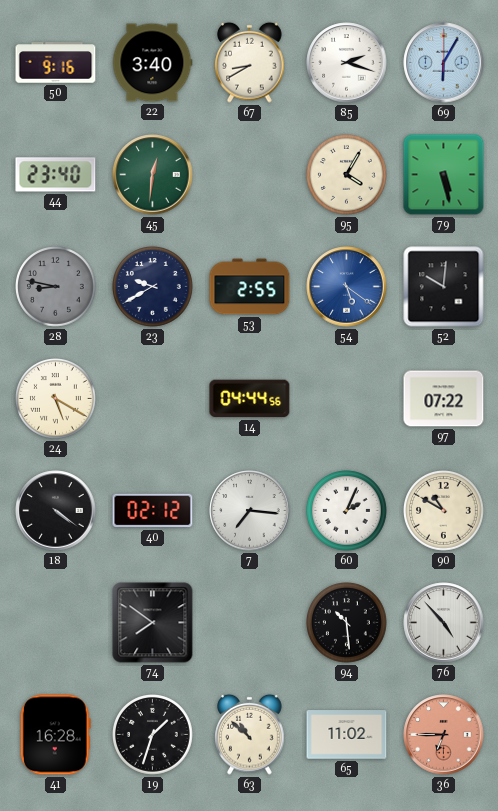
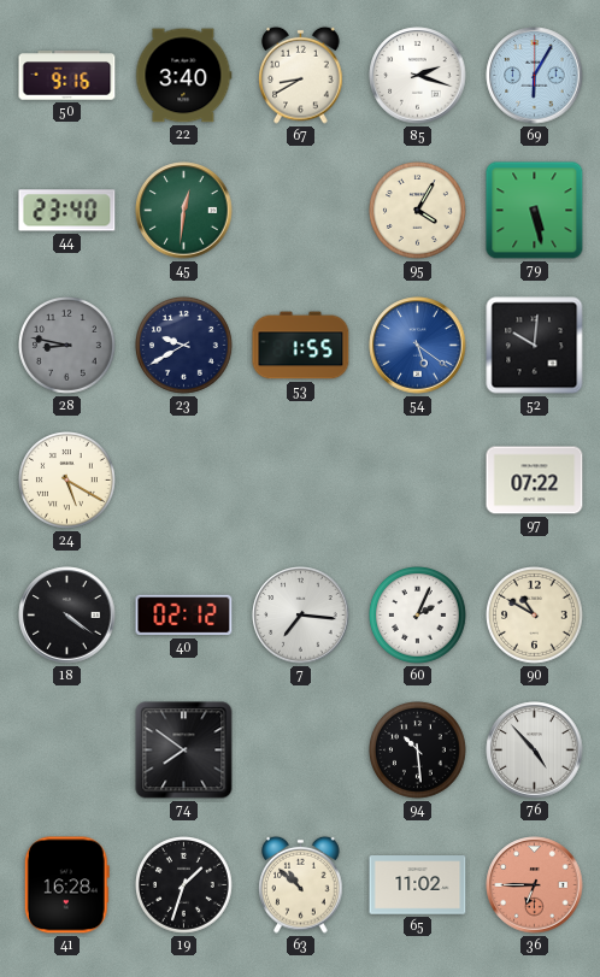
53: 2:55 -> 1:55
14: 04:44 -> none
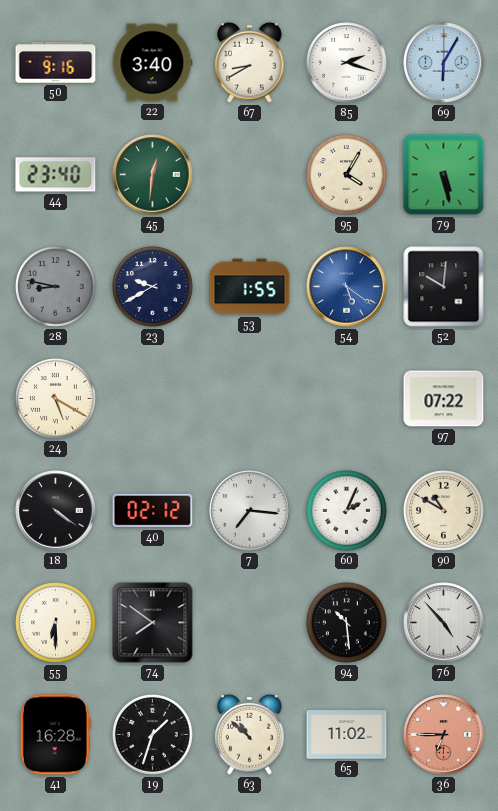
55: none -> 6:30
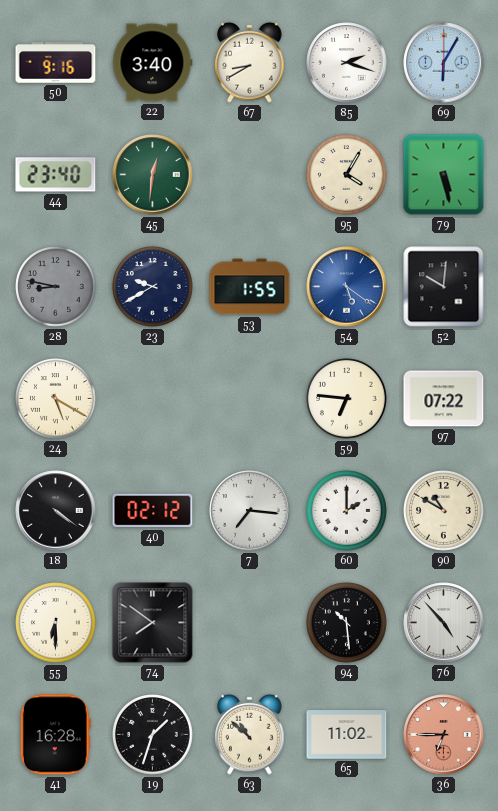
59: none -> 6:46
60: 2:04 -> 2:00
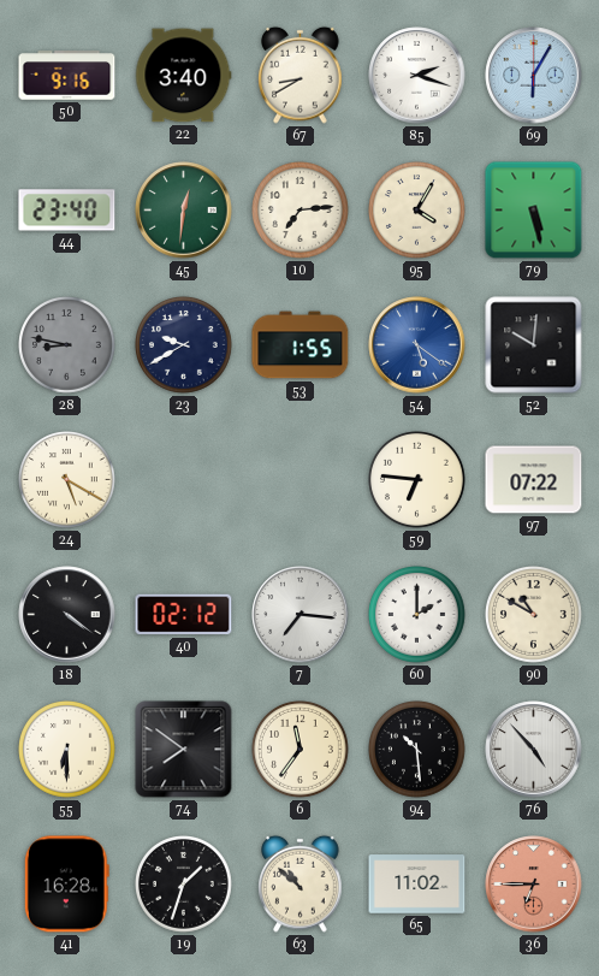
10: none -> 7:14
6: none -> 11:36
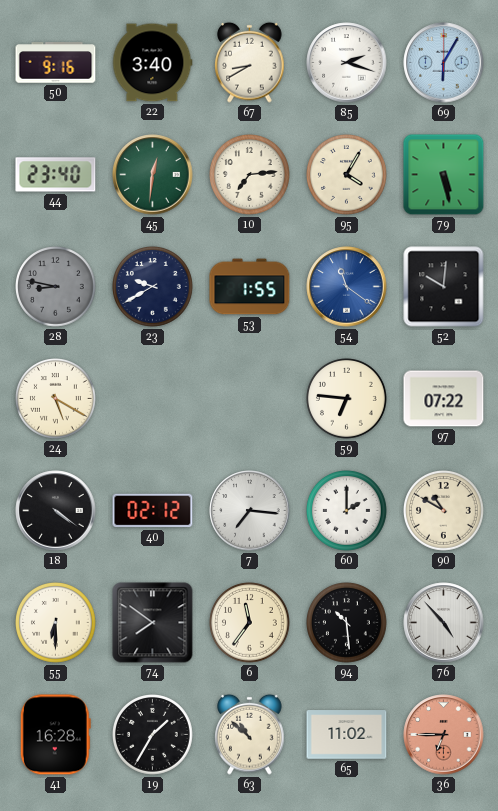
54: 5:21 -> 11:21
19: 1:33 -> 1:35
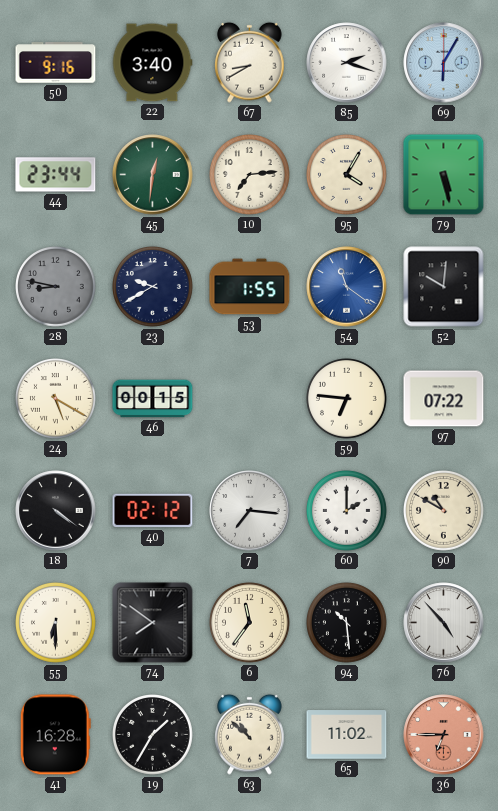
44: 23:40 -> 23:44
46: none -> 00:15
